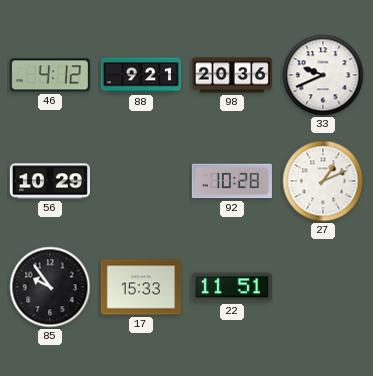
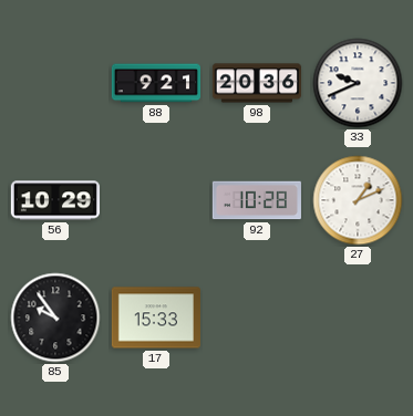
46: 4:12 -> none
22: 11:51 -> none
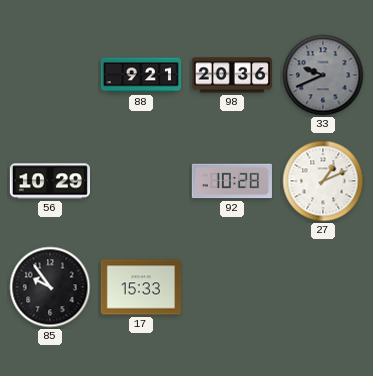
33 dial: white -> grey
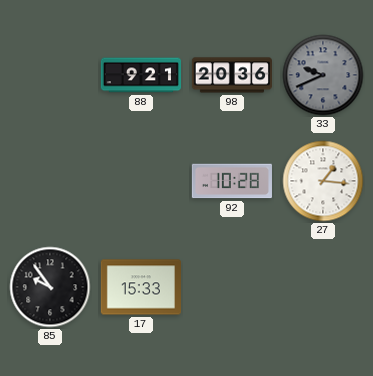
56: 10:29 -> none
27: 1:11 -> 1:16
